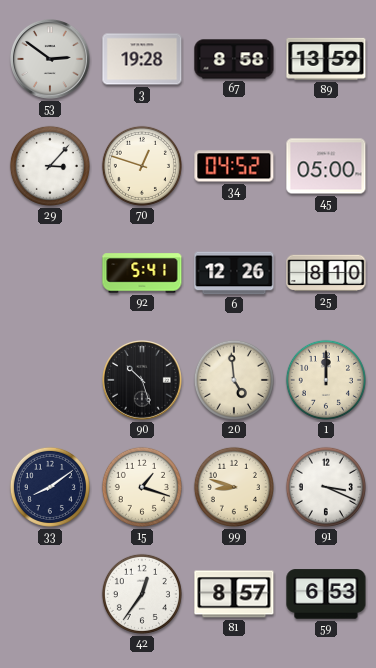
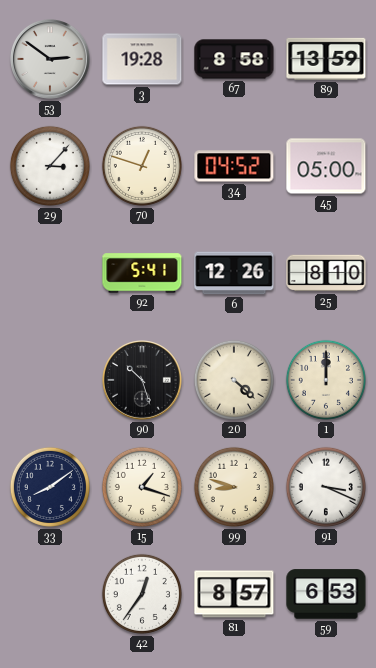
20: 4:59 -> 4:22
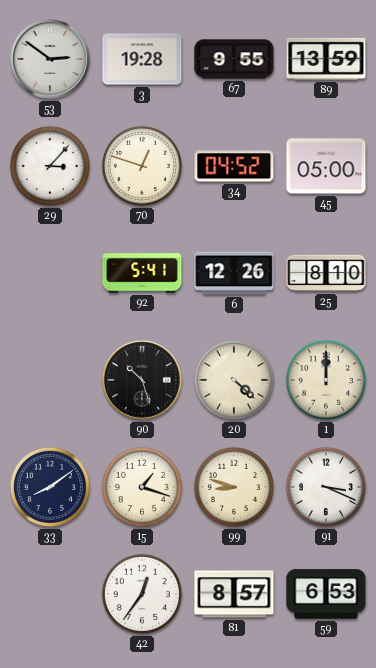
67: 8:58 -> 9:55
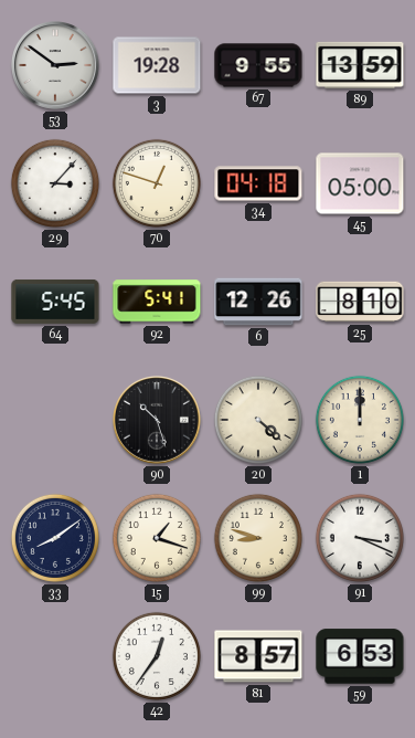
34: 04:52 -> 04:18
64: none -> 5:45
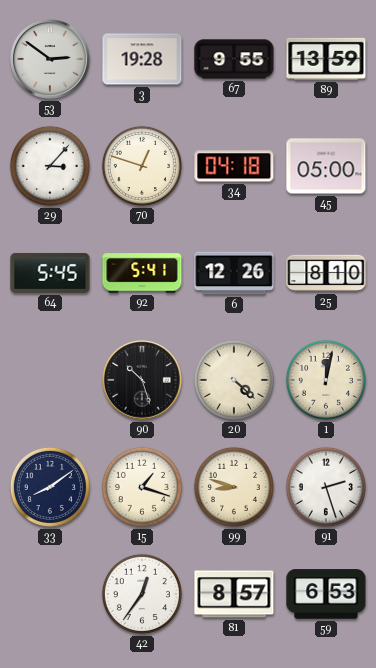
1: 12:00 -> 12:02
91: 3:19 -> 2:27
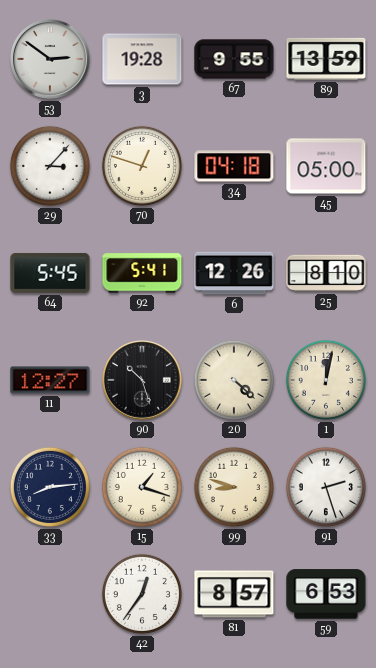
11: none -> 12:27
33: 8:09 -> 8:14
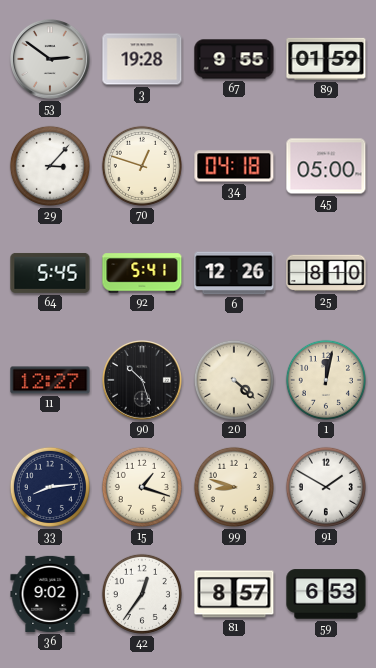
89: 13:59 -> 01:59
91: 2:27 -> 1:50
36: none -> 9:02
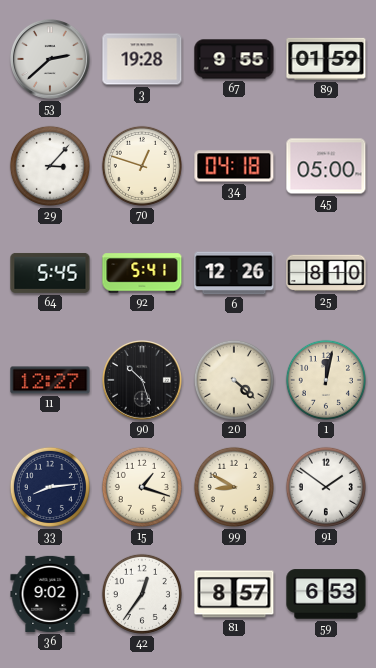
53: 2:51 -> 2:38
99: 8:48 -> 8:50
91: 1:50 -> 1:51
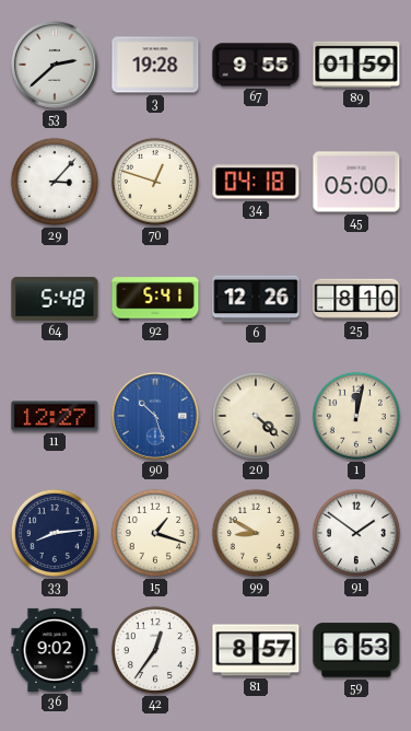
64: 5:45 -> 5:48
90 dial: black -> blue
